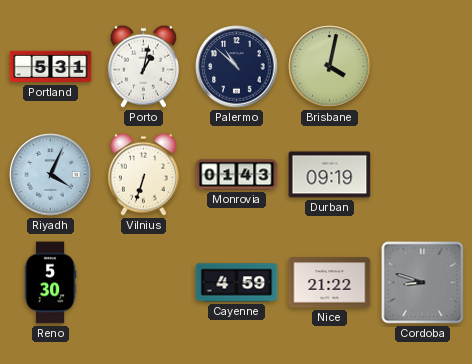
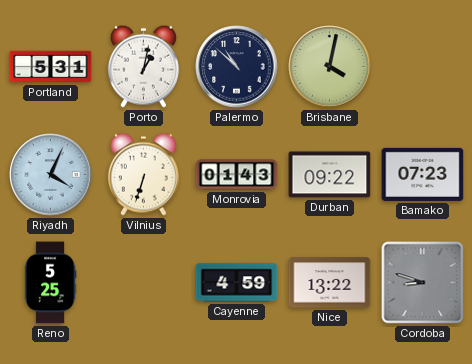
Durban: 09:19 -> 09:22
Bamako: none -> 07:23
Reno: 5:30 -> 5:25
Nice: 21:22 -> 13:22
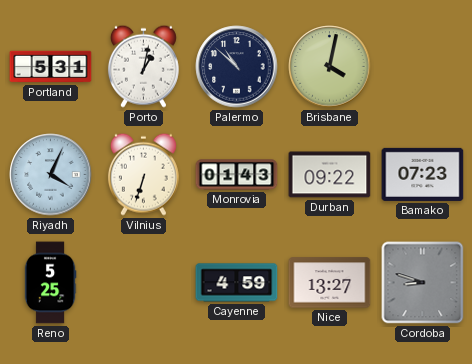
Nice: 13:22 -> 13:27
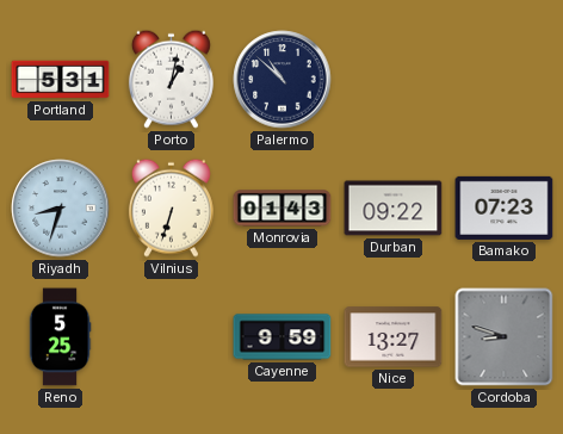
Brisbane: 4:02 -> none
Riyadh: 4:04 -> 8:33
Cayenne: 4:59 -> 9:59
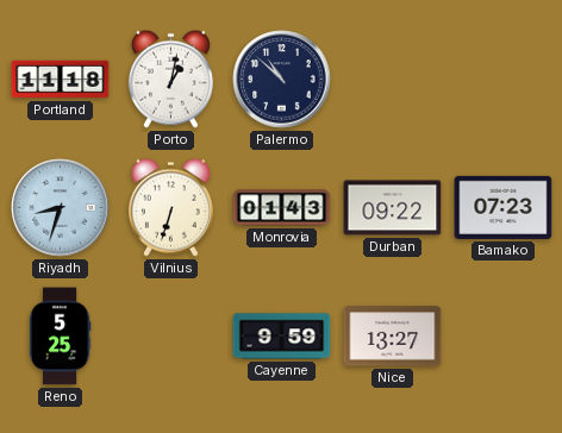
Portland: 5:31 -> 11:18
Cordoba: 8:48 -> none
